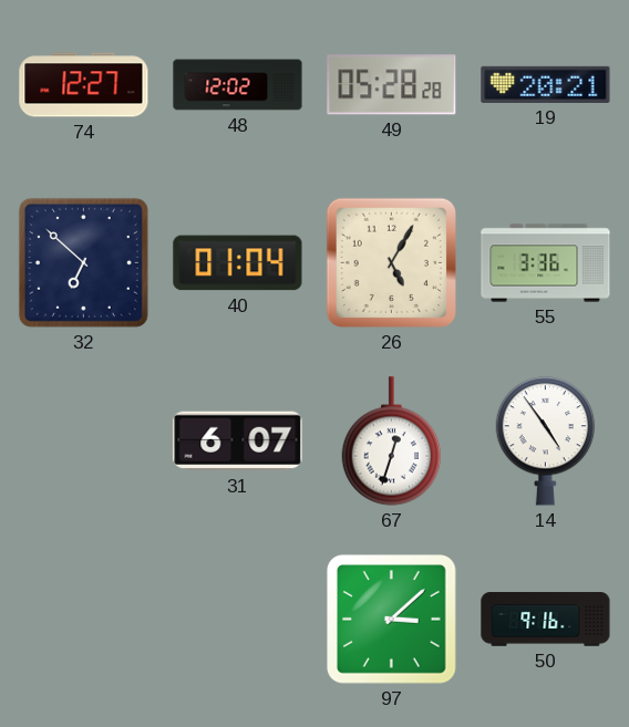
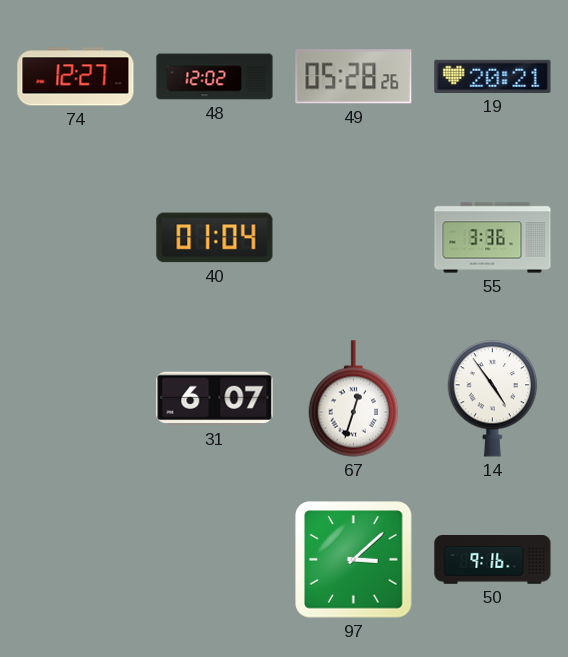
49: 05:28:28 -> 05:28:26
32: 6:52 -> none
26: 5:05 -> none
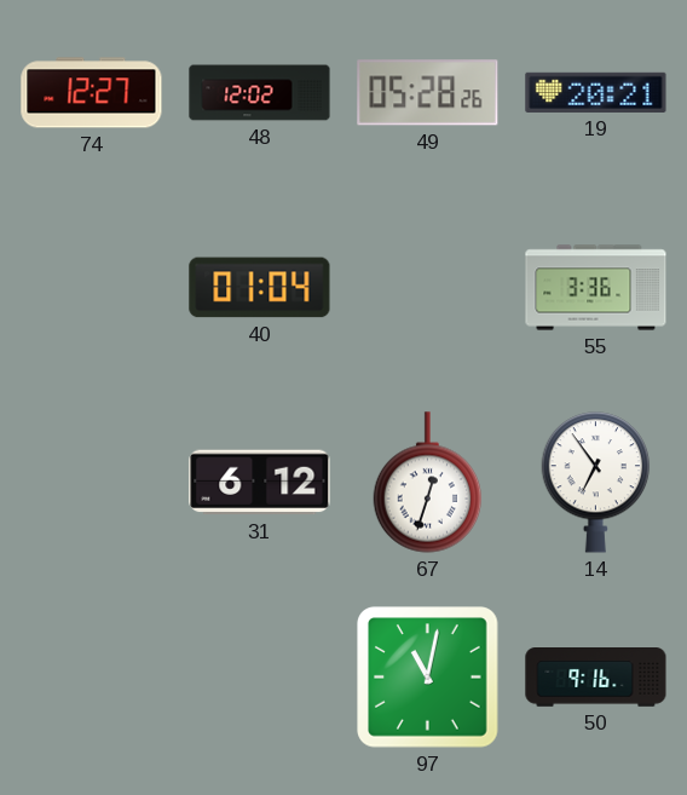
31: 6:07 -> 6:12
14: 4:54 -> 6:54
97: 3:08 -> 11:02
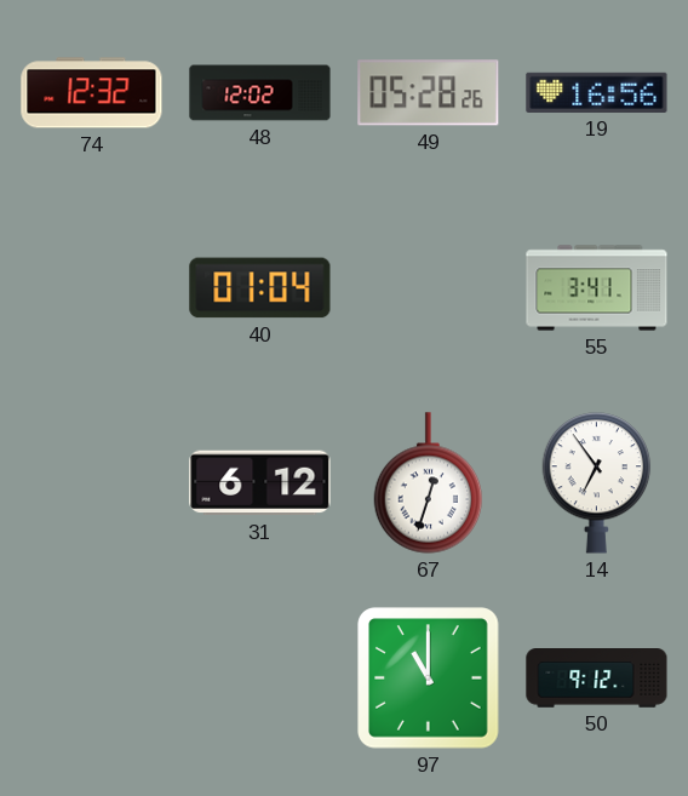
74: 12:27 -> 12:32
19: 20:21 -> 16:56
55: 3:36 -> 3:41
97: 11:02 -> 11:00
50: 9:16 -> 9:12
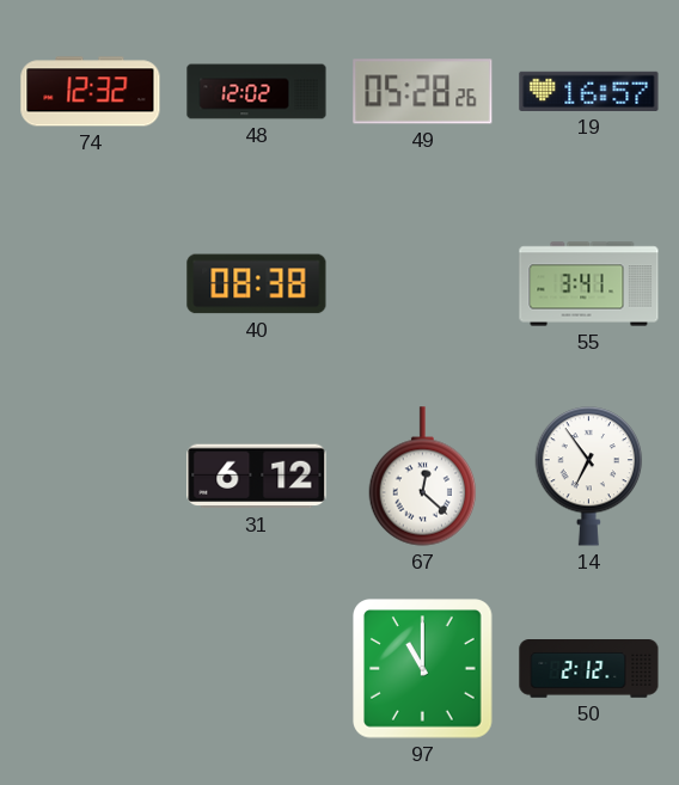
19: 16:56 -> 16:57
40: 01:04 -> 08:38
67: 12:33 -> 12:22
50: 9:12 -> 2:12
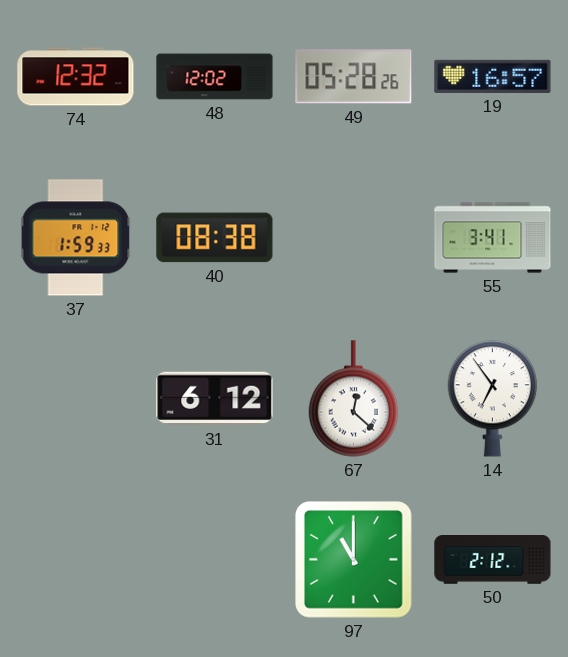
37: none -> 1:59
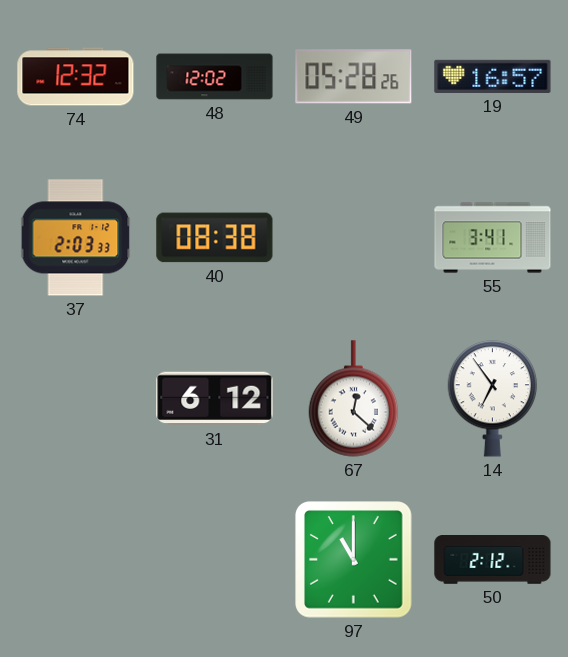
37: 1:59 -> 2:03
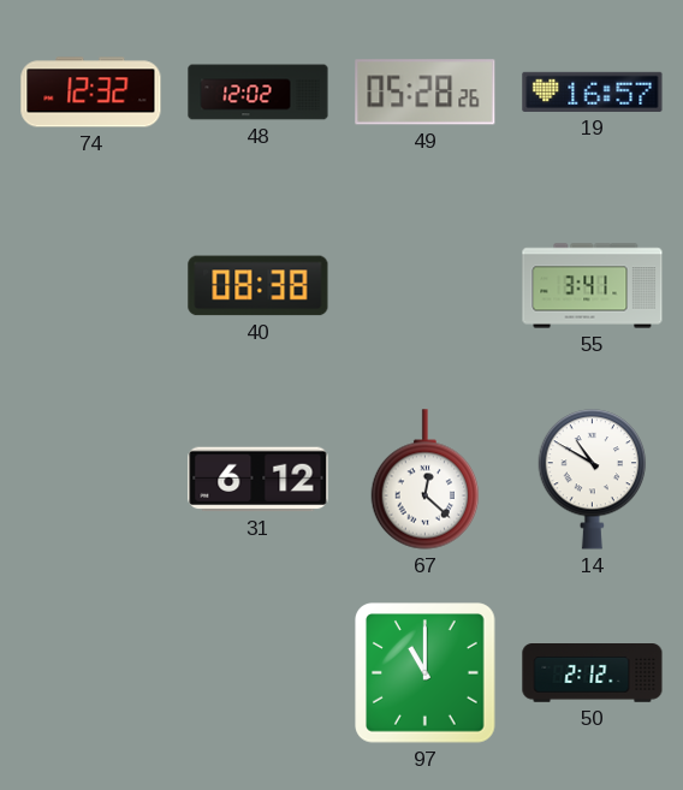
37: 2:03 -> none
14: 6:54 -> 10:50
